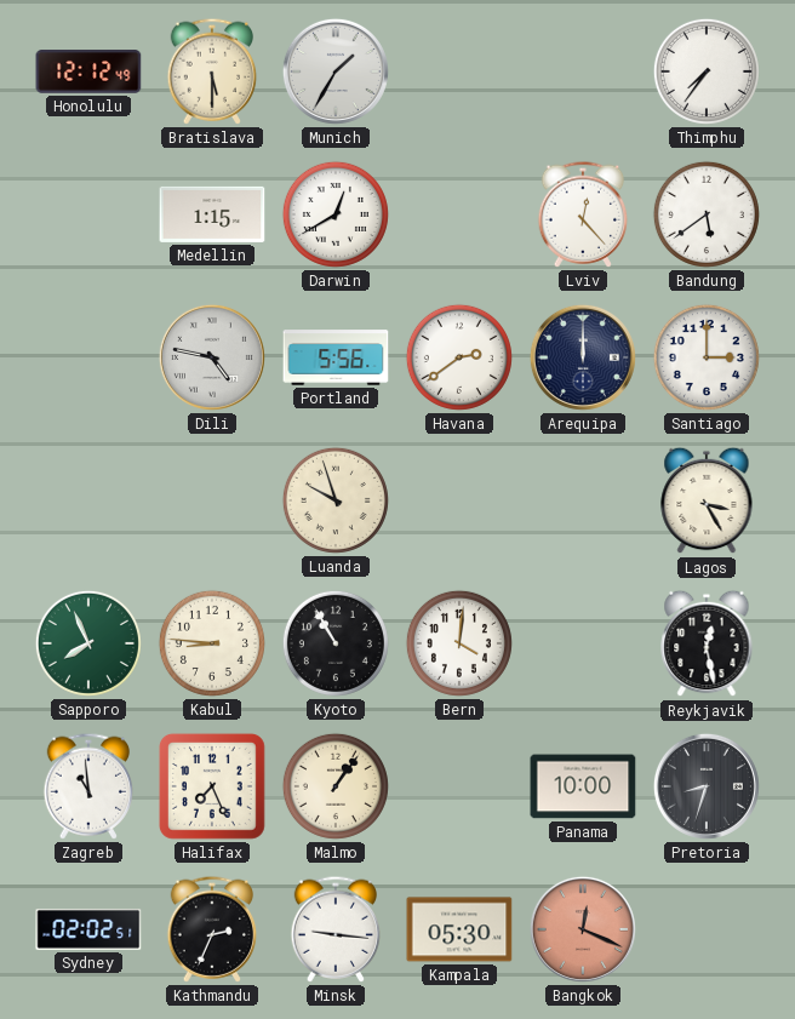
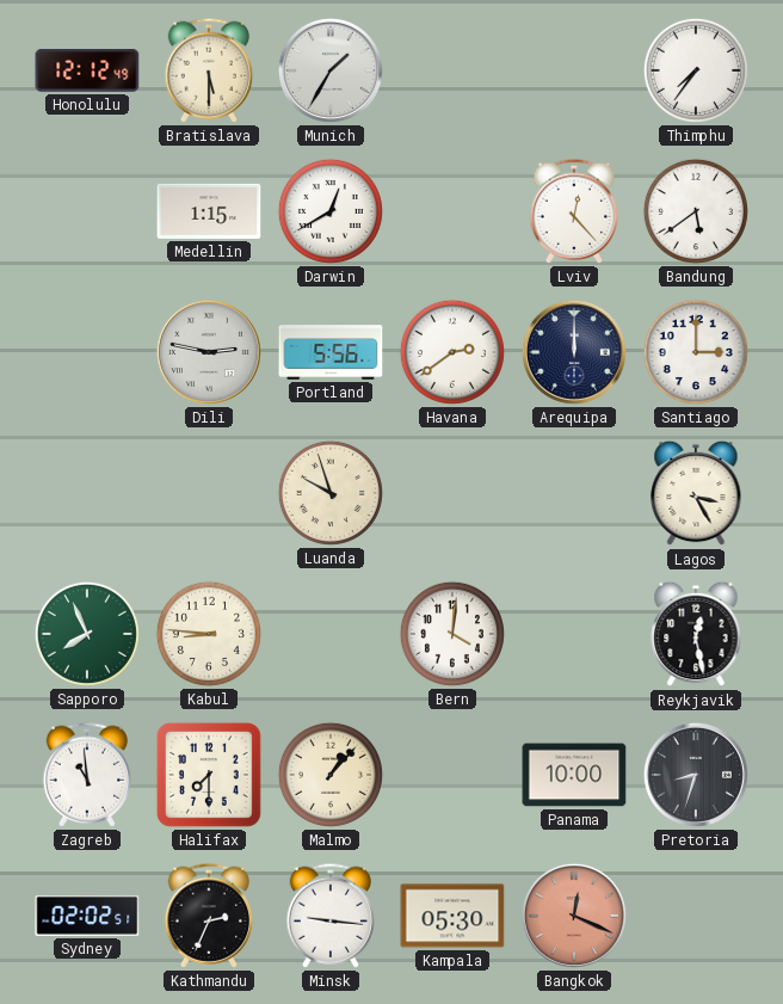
Dili: 4:47 -> 2:47
Kyoto: 10:55 -> none
Halifax: 7:26 -> 7:30
Malmo: 1:06 -> 1:07
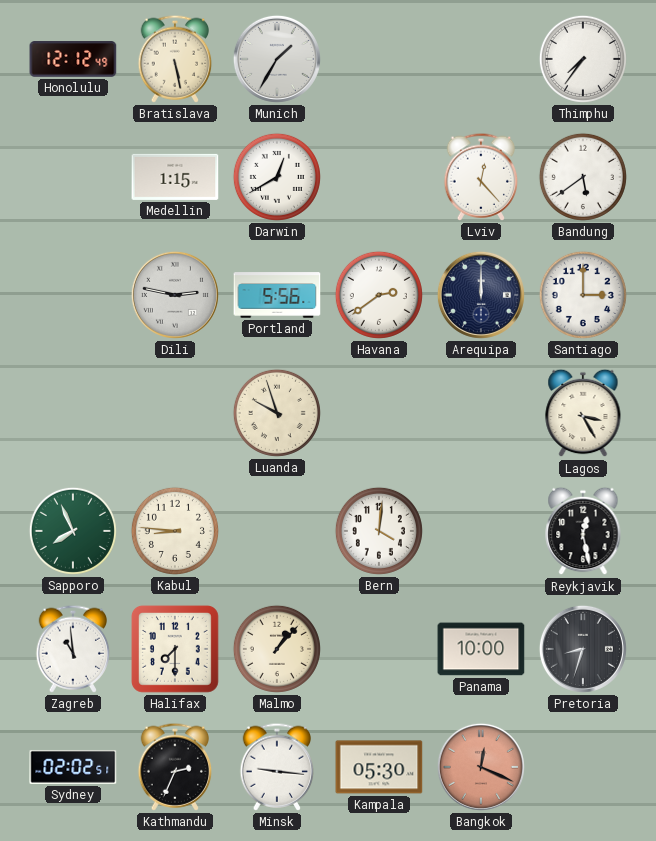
Bratislava: 5:30 -> 5:28
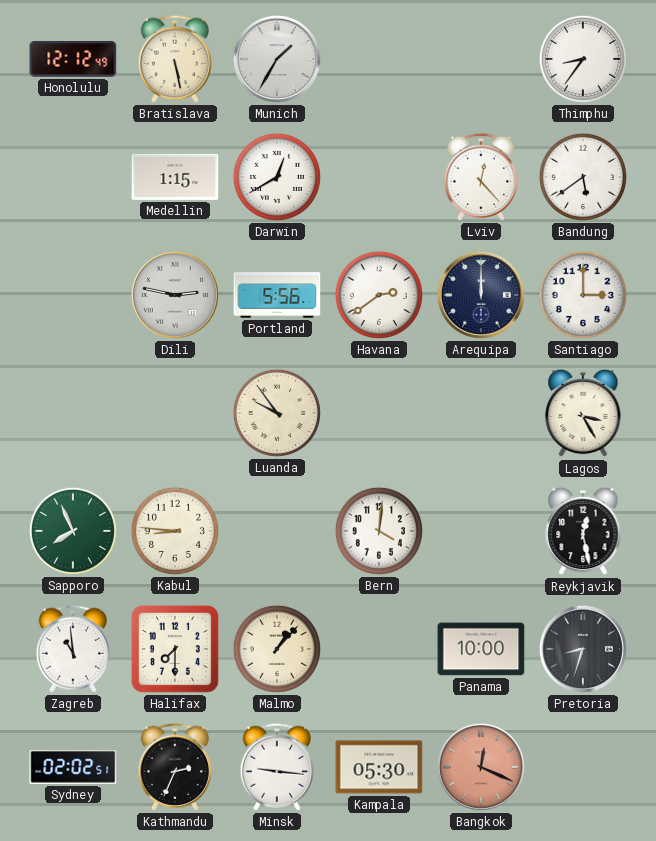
Thimphu: 7:36 -> 8:36
Luanda: 9:57 -> 9:54
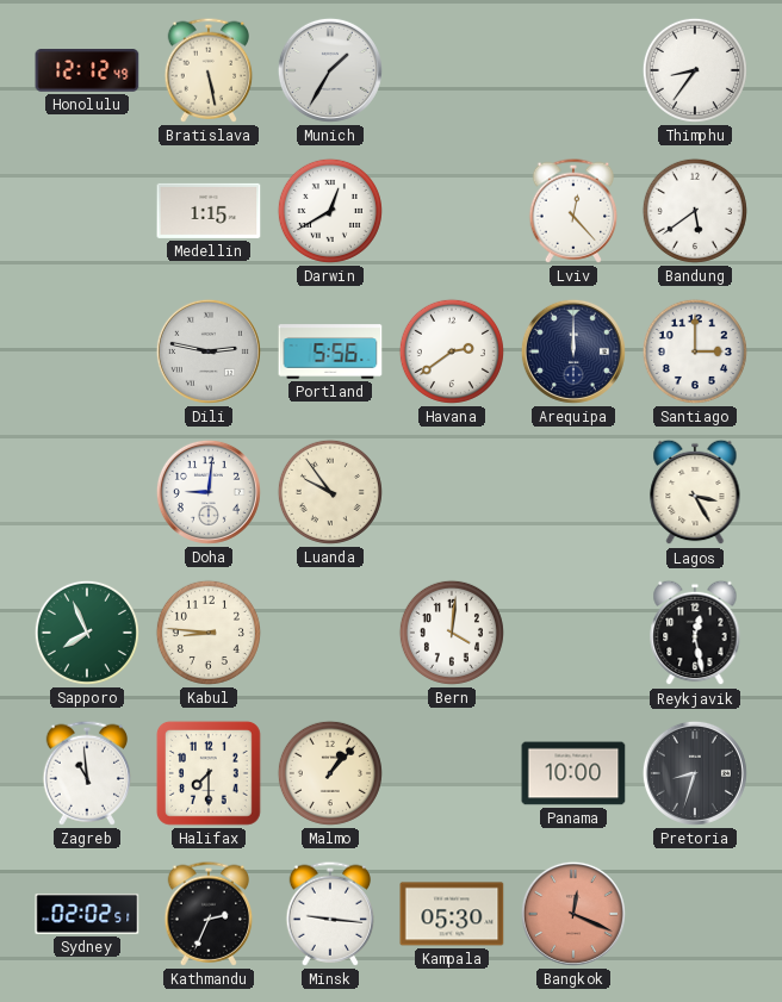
Doha: none -> 9:01
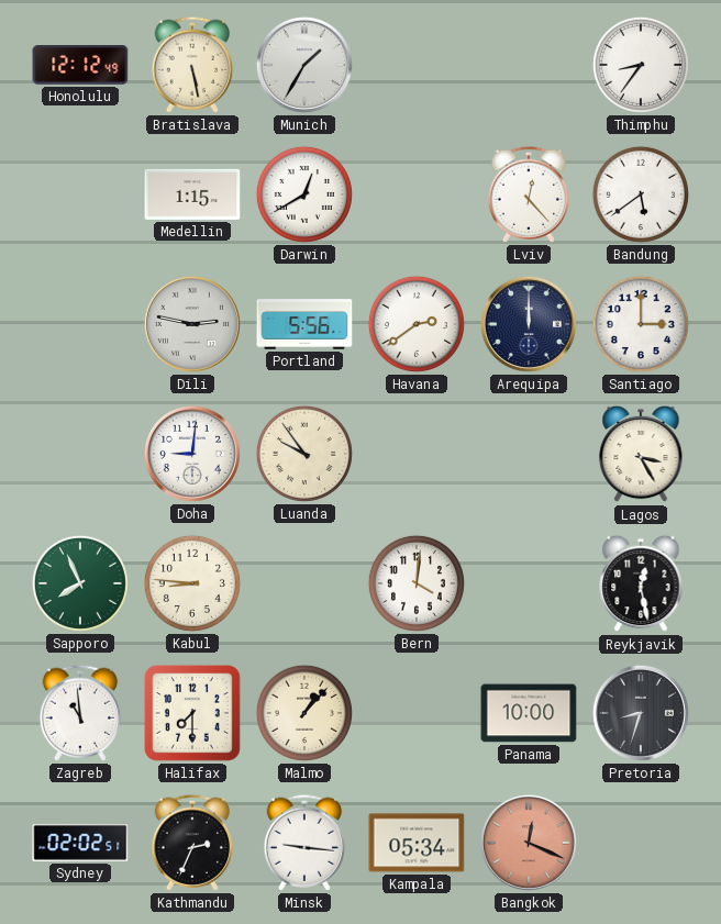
Kampala: 05:30 -> 05:34
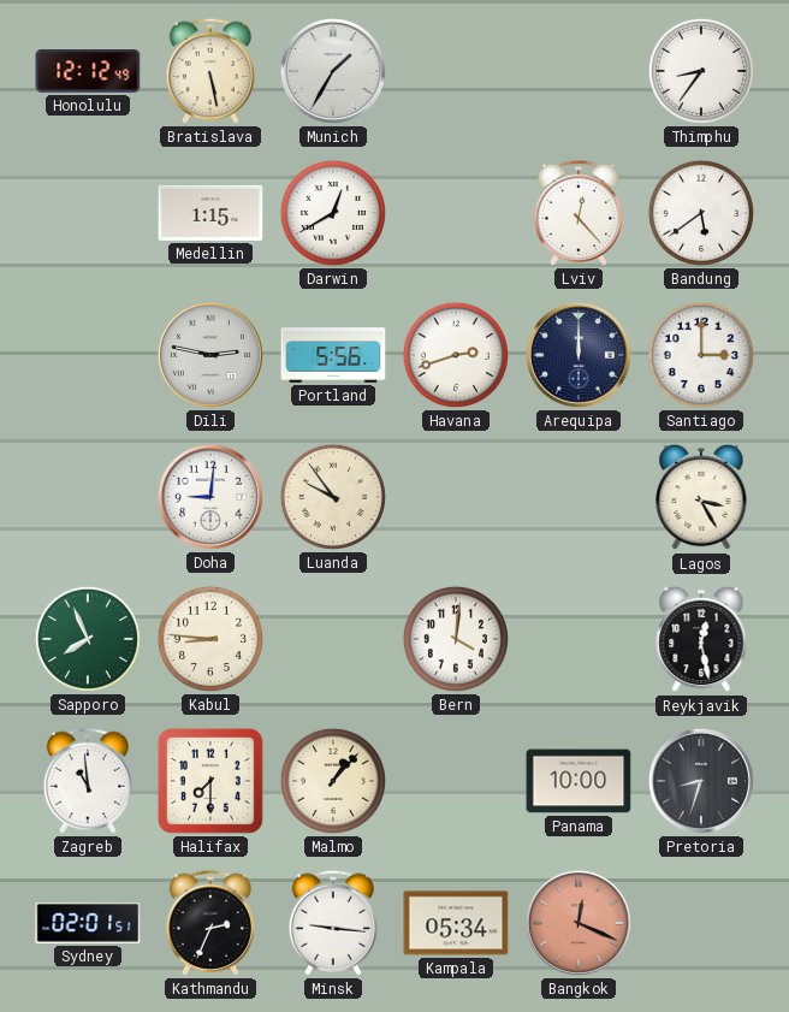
Havana: 2:39 -> 2:42
Sydney: 02:02 -> 02:01
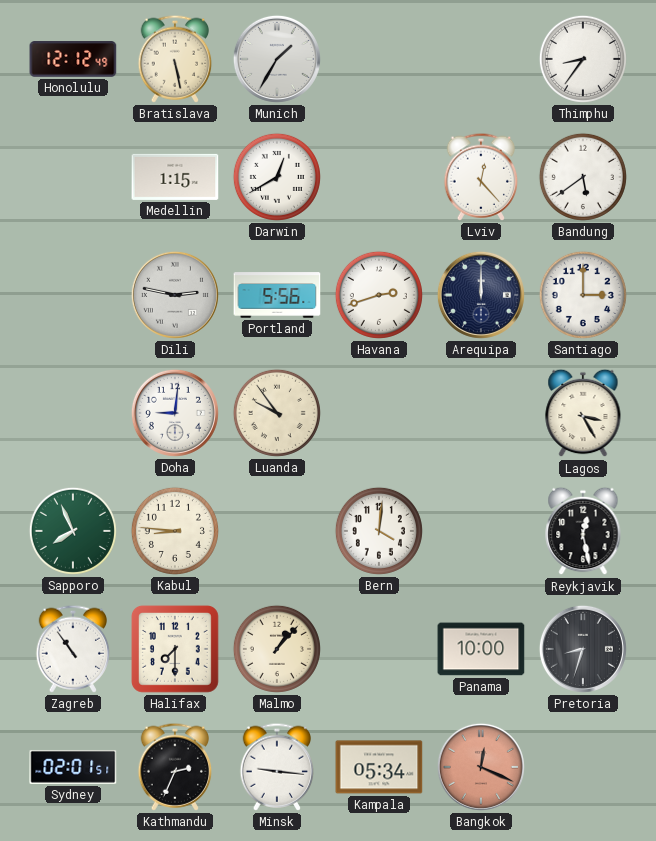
Zagreb: 10:59 -> 10:54
